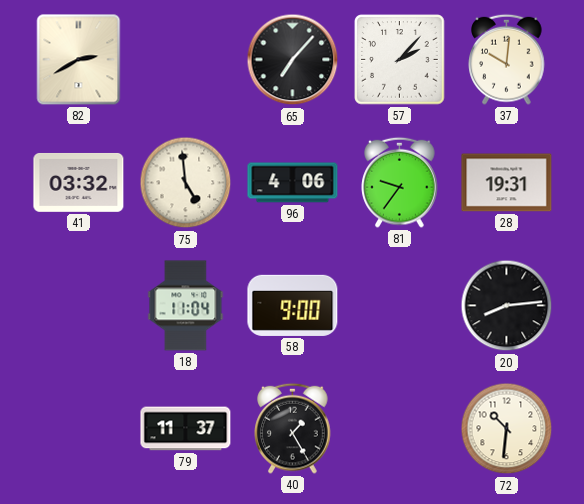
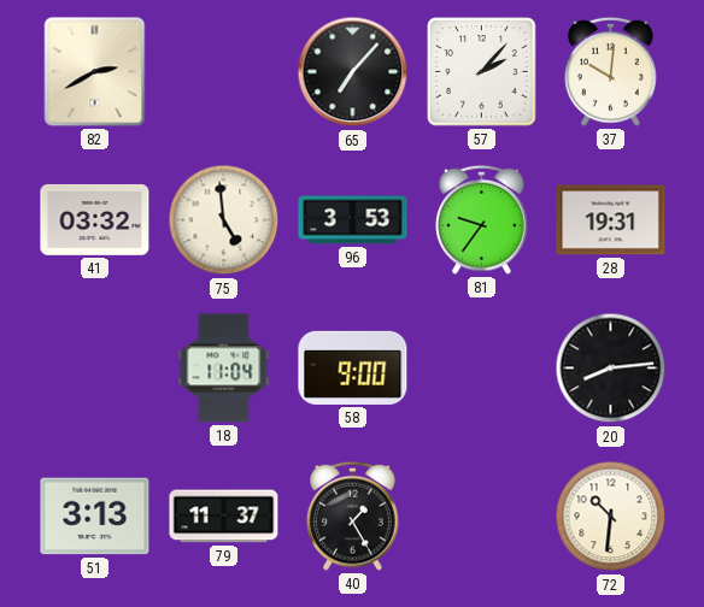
96: 4:06 -> 3:53
51: none -> 3:13
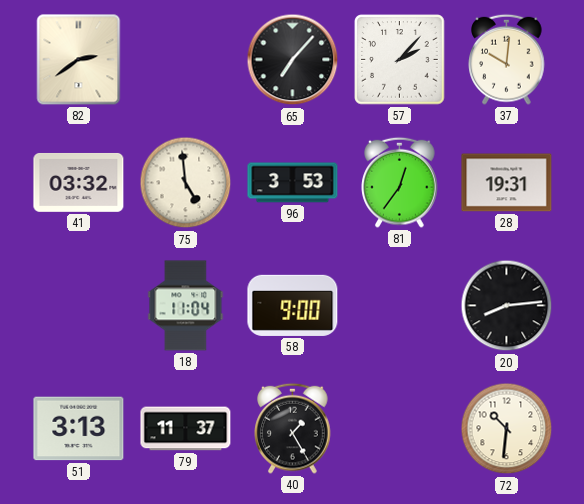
82: 2:40 -> 2:39
81: 9:36 -> 12:36
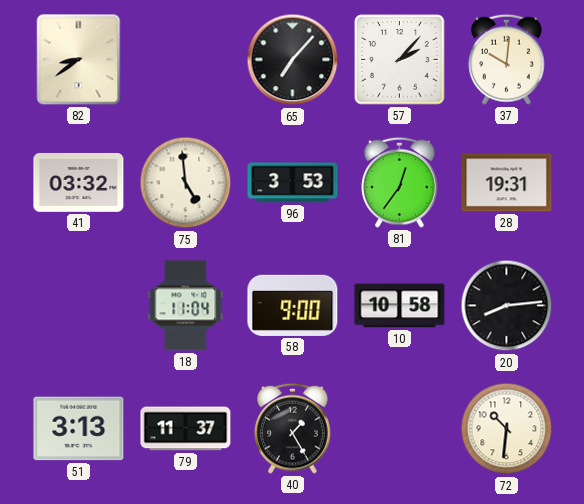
82: 2:39 -> 8:39
10: none -> 10:58
